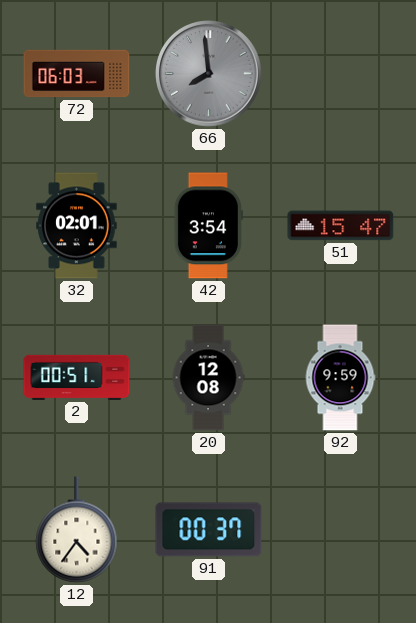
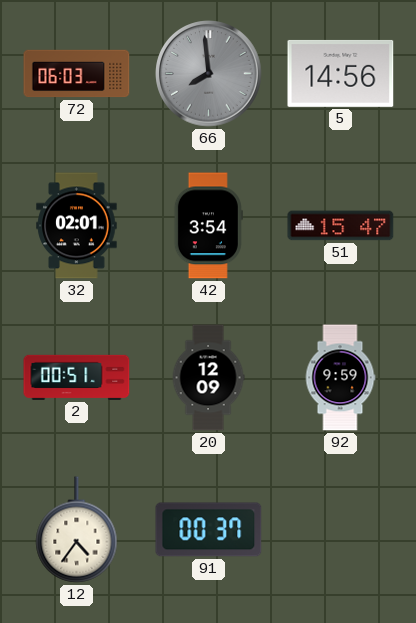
5: none -> 14:56
20: 12:08 -> 12:09
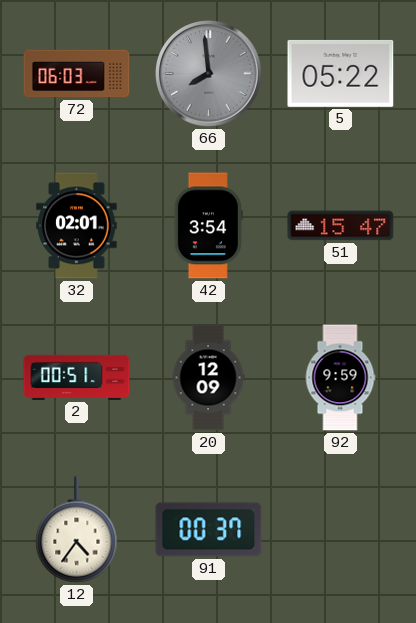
5: 14:56 -> 05:22
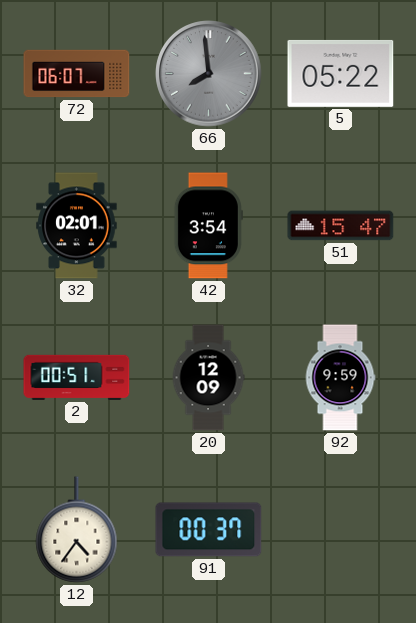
72: 06:03 -> 06:07
